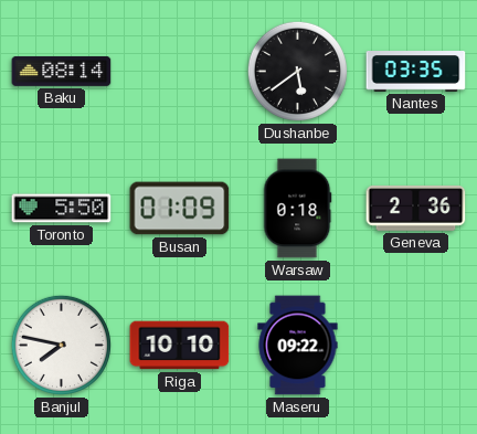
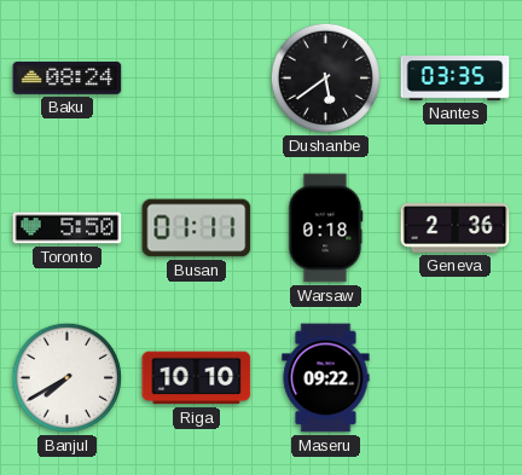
Baku: 08:14 -> 08:24
Busan: 01:09 -> 01:11
Banjul: 7:47 -> 7:40
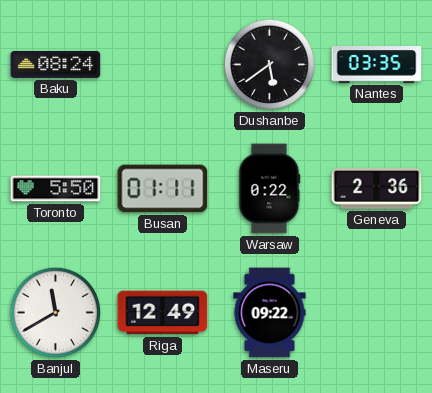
Warsaw: 0:18 -> 0:22
Banjul: 7:40 -> 11:40
Riga: 10:10 -> 12:49
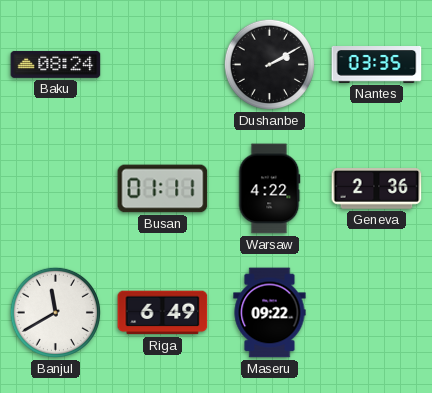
Dushanbe: 5:39 -> 2:10
Toronto: 5:50 -> none
Warsaw: 0:22 -> 4:22
Riga: 12:49 -> 6:49
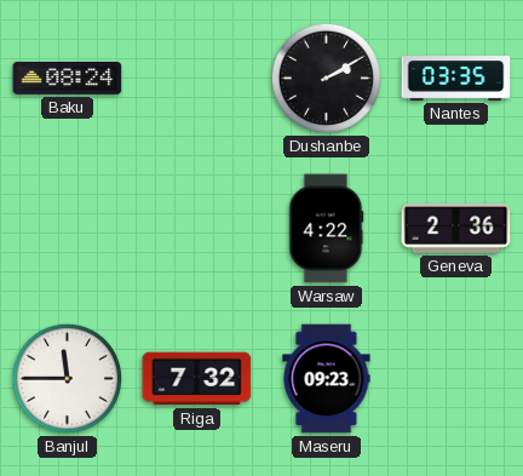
Busan: 01:11 -> none
Banjul: 11:40 -> 11:45
Riga: 6:49 -> 7:32
Maseru: 09:22 -> 09:23
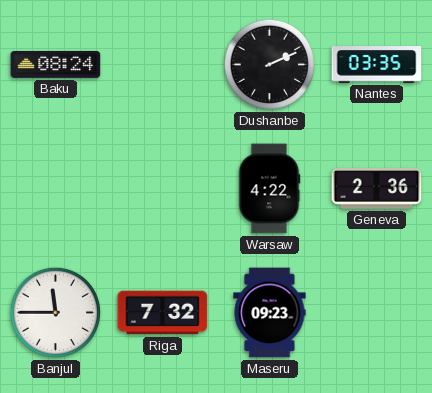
Dushanbe: 2:10 -> 2:11
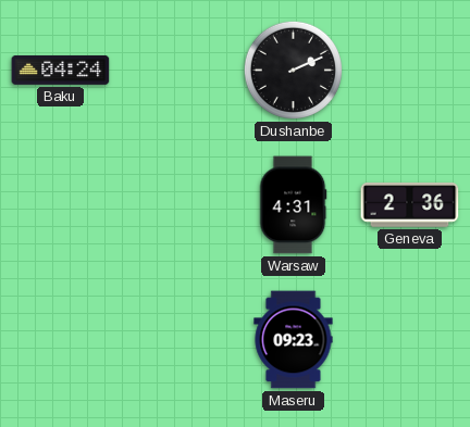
Baku: 08:24 -> 04:24
Nantes: 03:35 -> none
Warsaw: 4:22 -> 4:31
Banjul: 11:45 -> none
Riga: 7:32 -> none
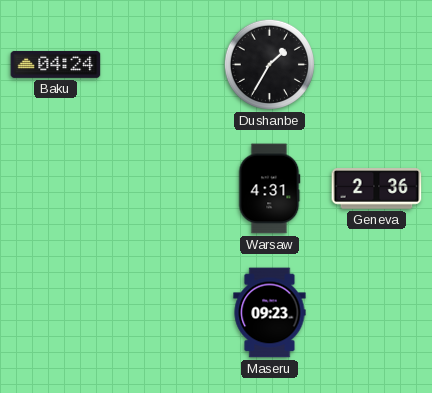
Dushanbe: 2:11 -> 1:35
